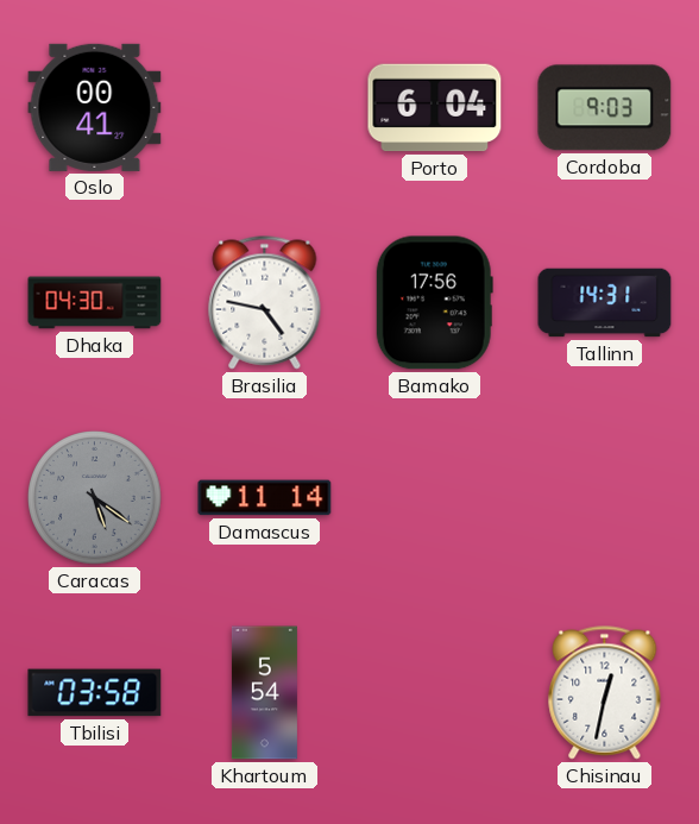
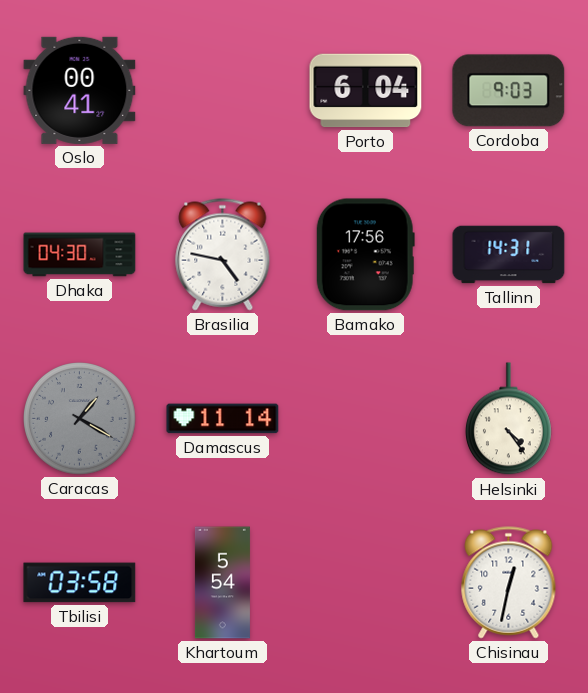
Caracas: 5:21 -> 1:20
Helsinki: none -> 4:24
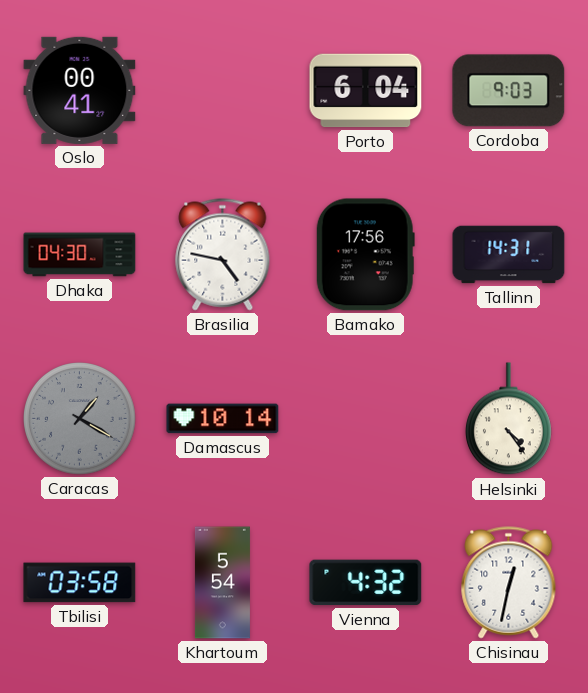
Damascus: 11:14 -> 10:14
Vienna: none -> 4:32
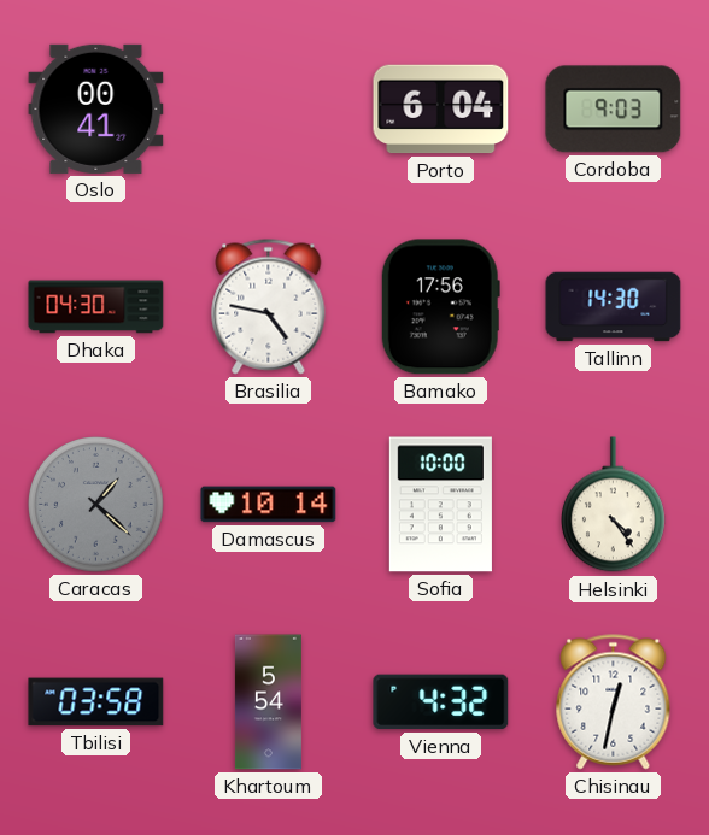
Tallinn: 14:31 -> 14:30
Caracas: 1:20 -> 1:22
Sofia: none -> 10:00
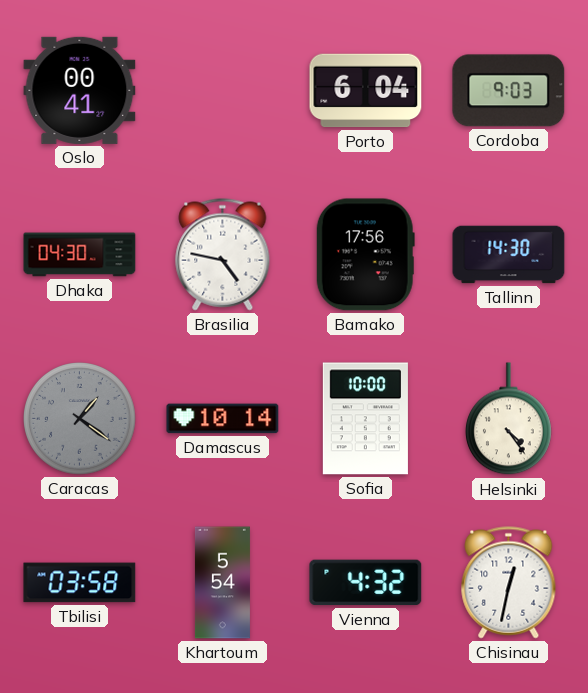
Caracas: 1:22 -> 1:21
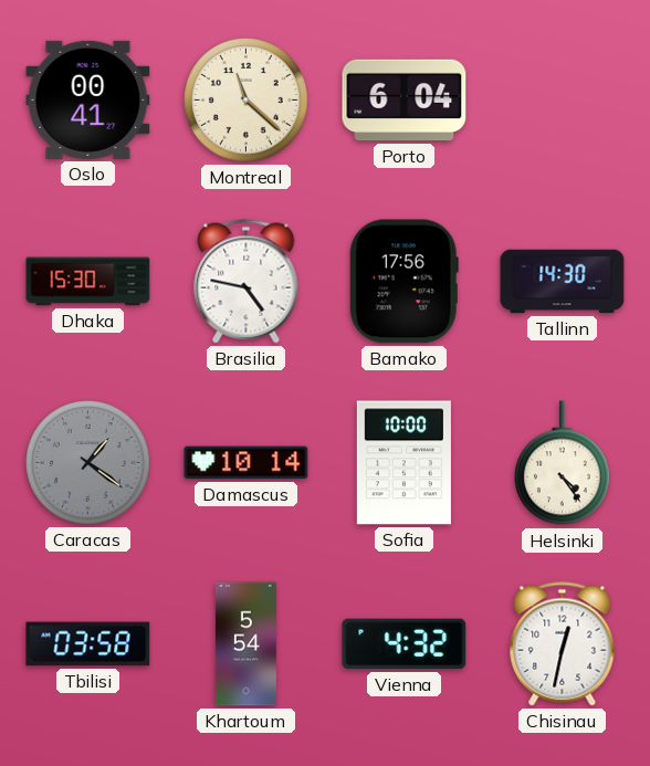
Montreal: none -> 11:22
Cordoba: 9:03 -> none
Dhaka: 04:30 -> 15:30
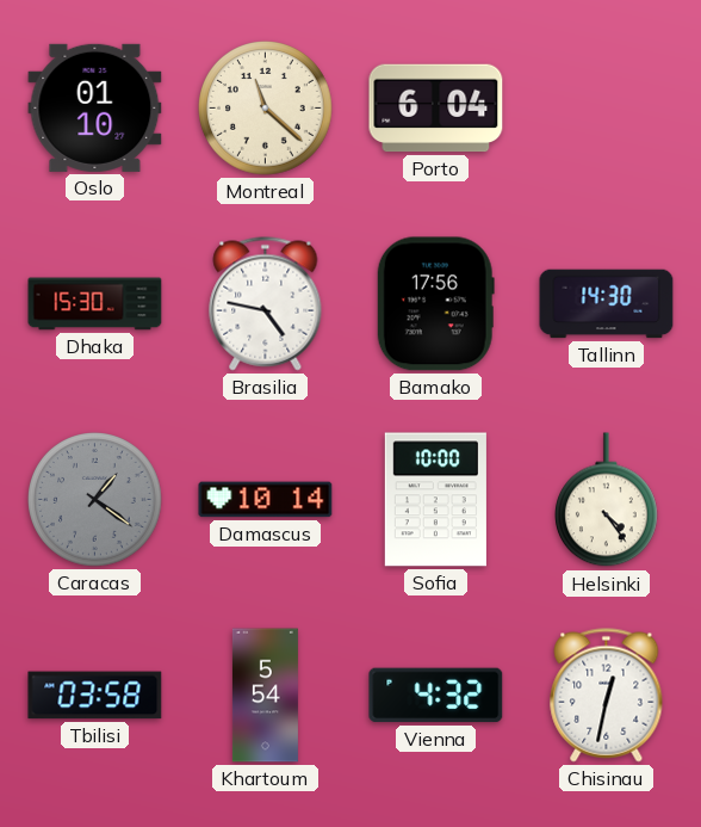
Oslo: 00:41 -> 01:10
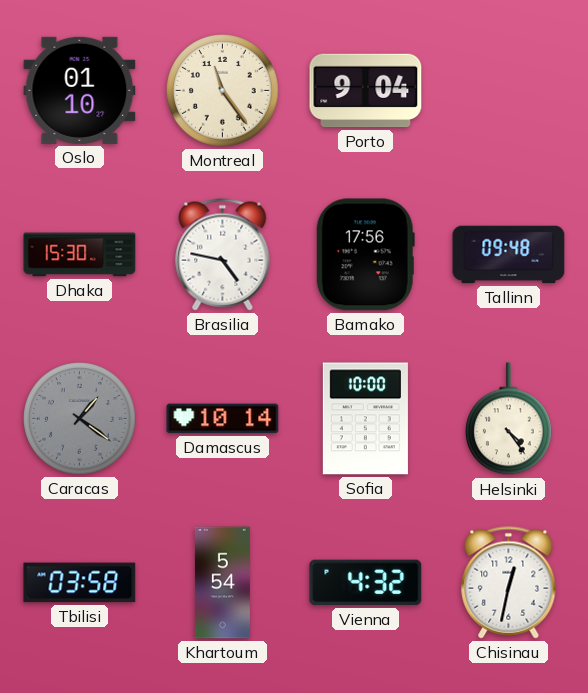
Montreal: 11:22 -> 11:24
Porto: 6:04 -> 9:04
Tallinn: 14:30 -> 09:48
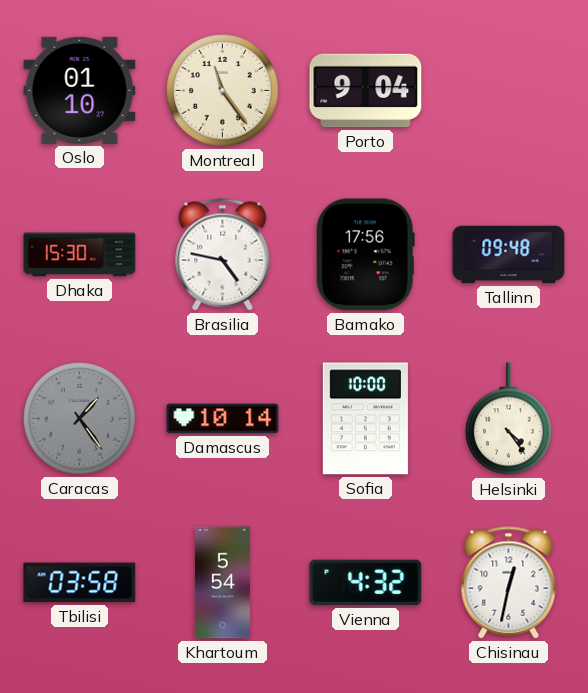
Caracas: 1:21 -> 1:24
